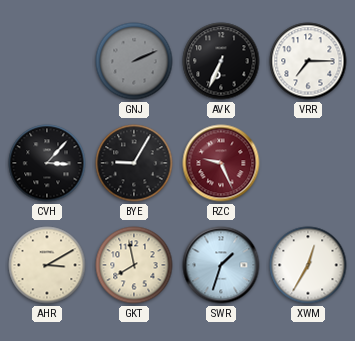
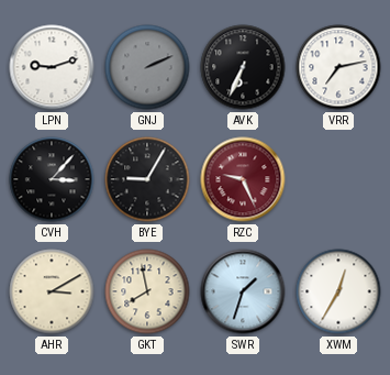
LPN: none -> 9:12
VRR: 7:15 -> 7:13
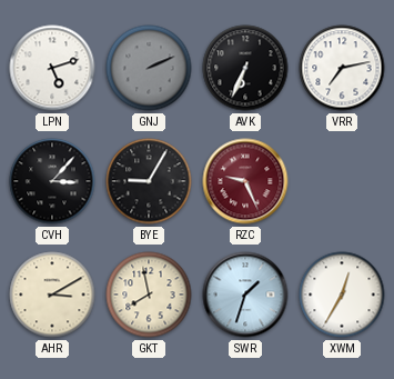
LPN: 9:12 -> 5:12
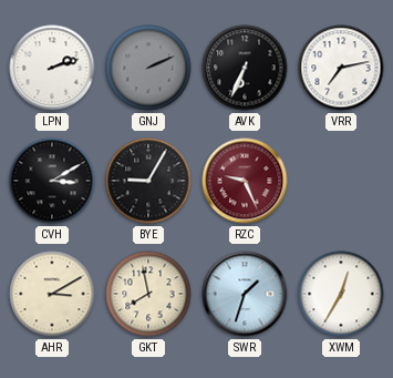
LPN: 5:12 -> 2:12
CVH: 3:07 -> 3:10
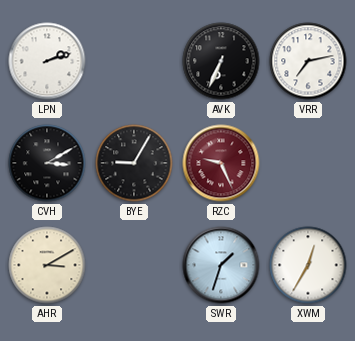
GNJ: 2:11 -> none
GKT: 7:58 -> none
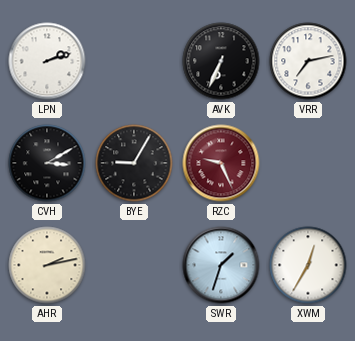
AHR: 3:10 -> 2:13
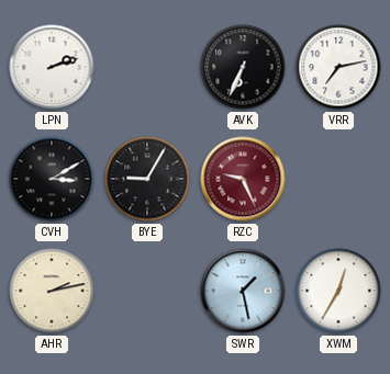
SWR: 1:33 -> 1:28
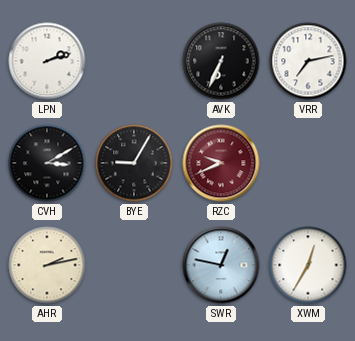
RZC: 9:26 -> 9:41
SWR: 1:28 -> 12:47
